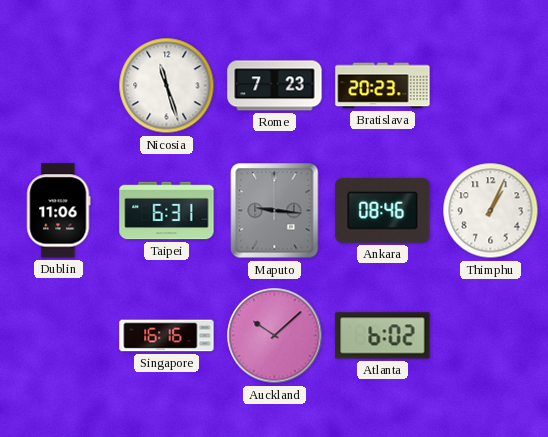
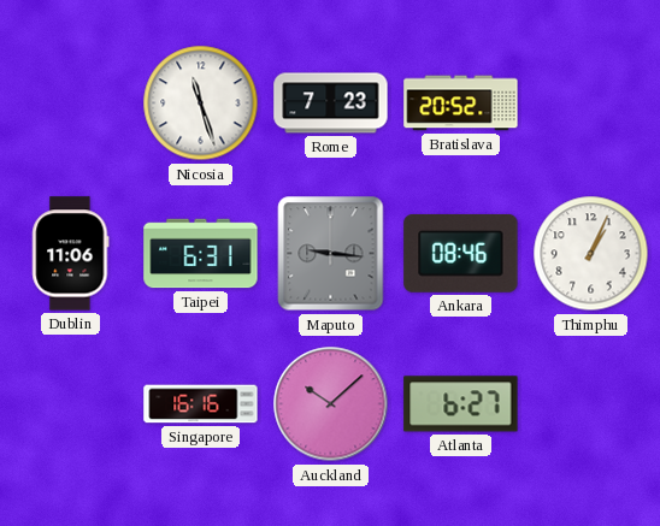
Bratislava: 20:23 -> 20:52
Atlanta: 6:02 -> 6:27
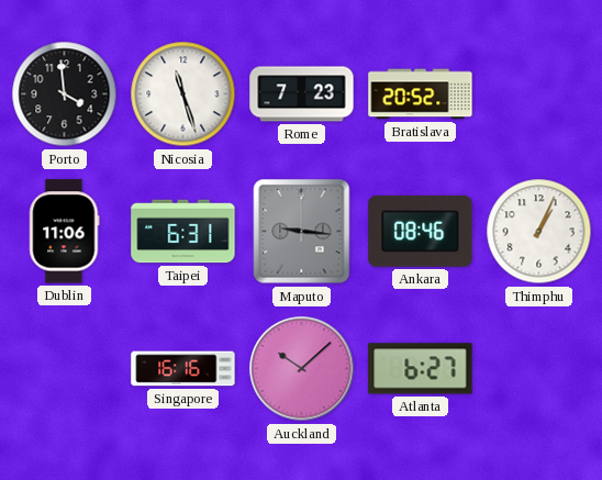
Porto: none -> 3:59
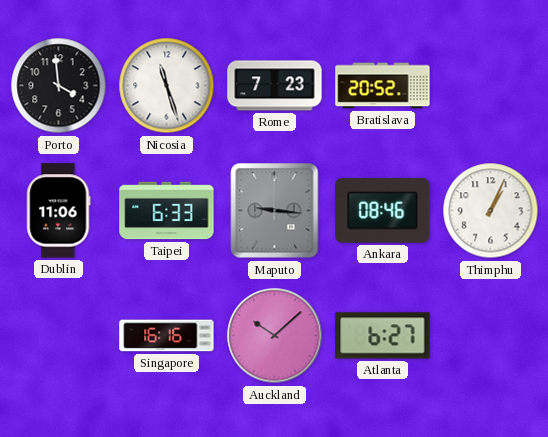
Taipei: 6:31 -> 6:33
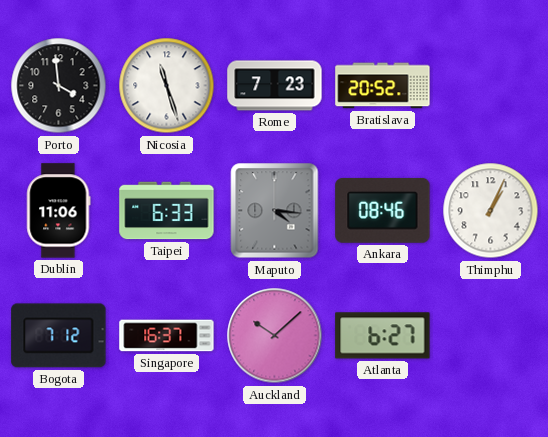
Maputo: 9:16 -> 4:16
Bogota: none -> 7:12
Singapore: 16:16 -> 16:37
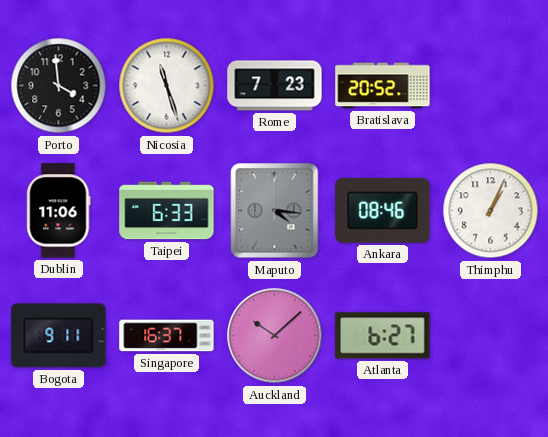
Bogota: 7:12 -> 9:11
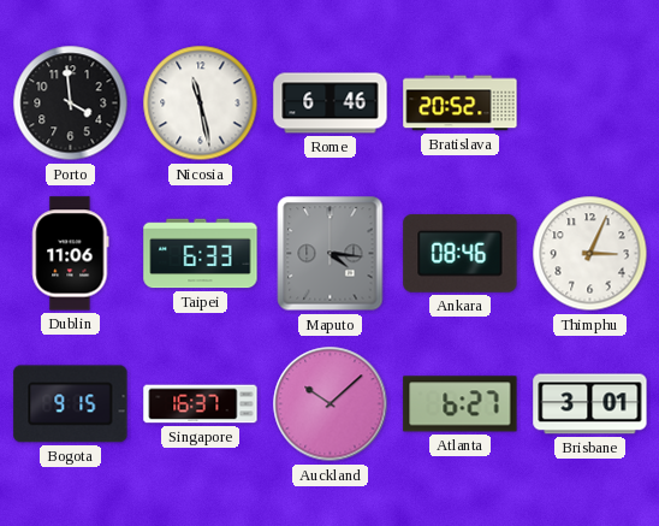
Nicosia: 11:27 -> 11:28
Rome: 7:23 -> 6:46
Thimphu: 1:04 -> 3:04
Bogota: 9:11 -> 9:15
Brisbane: none -> 3:01
